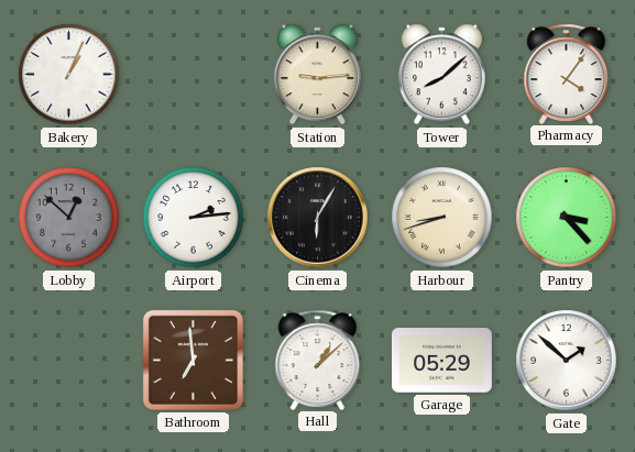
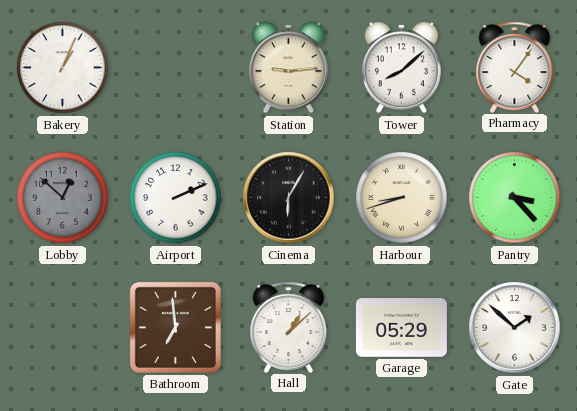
Airport: 2:14 -> 2:11
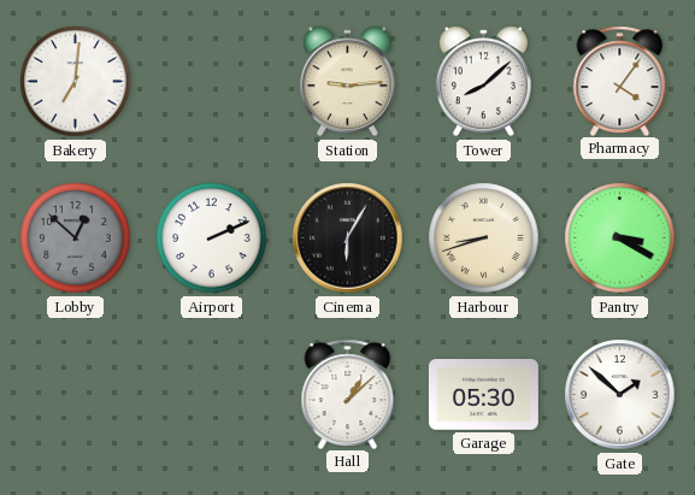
Bakery: 1:04 -> 7:01
Pantry: 3:23 -> 3:20
Bathroom: 6:59 -> none
Garage: 05:29 -> 05:30
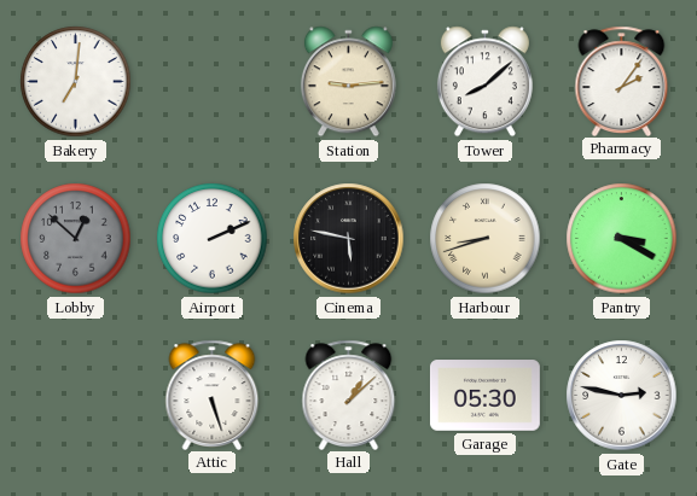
Pharmacy: 4:06 -> 2:06
Cinema: 6:05 -> 5:47
Attic: none -> 5:27
Gate: 1:52 -> 2:47
